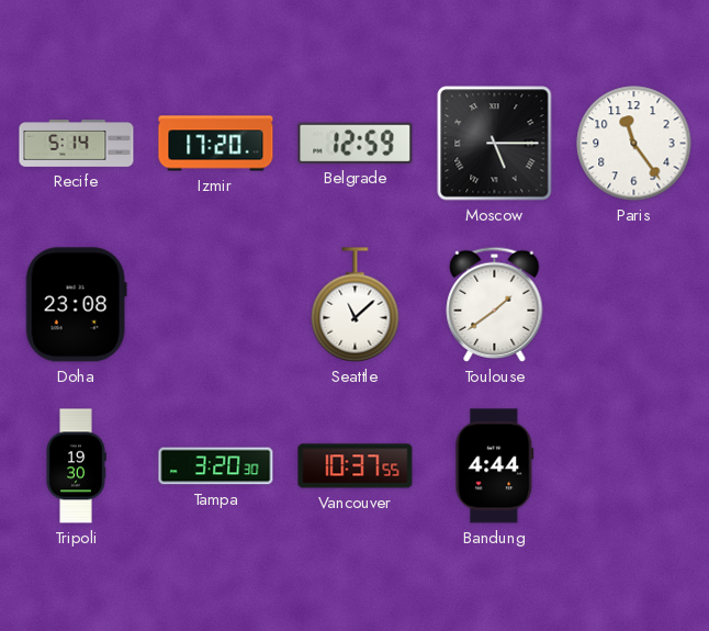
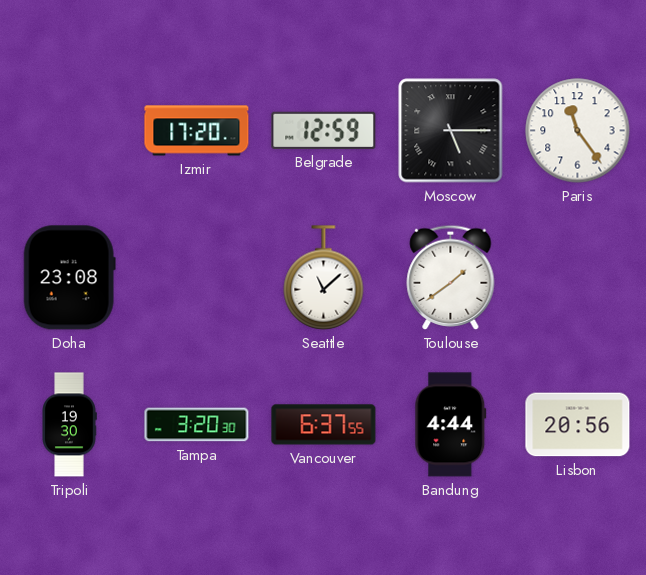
Recife: 5:14 -> none
Vancouver: 10:37 -> 6:37
Lisbon: none -> 20:56
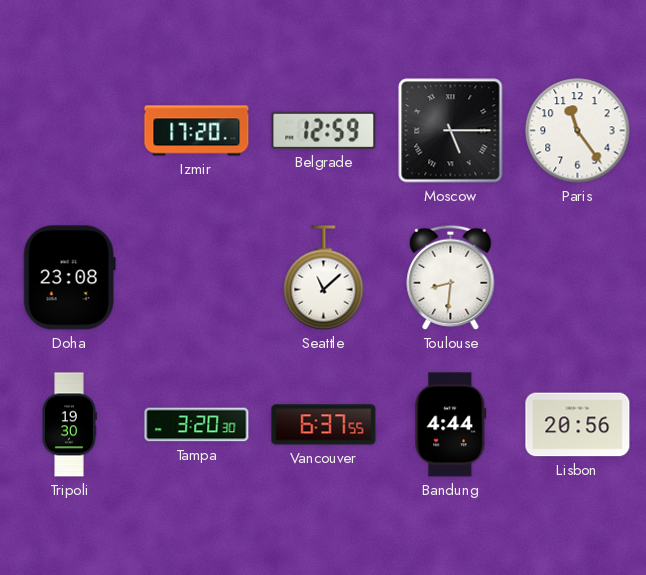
Toulouse: 1:39 -> 8:31
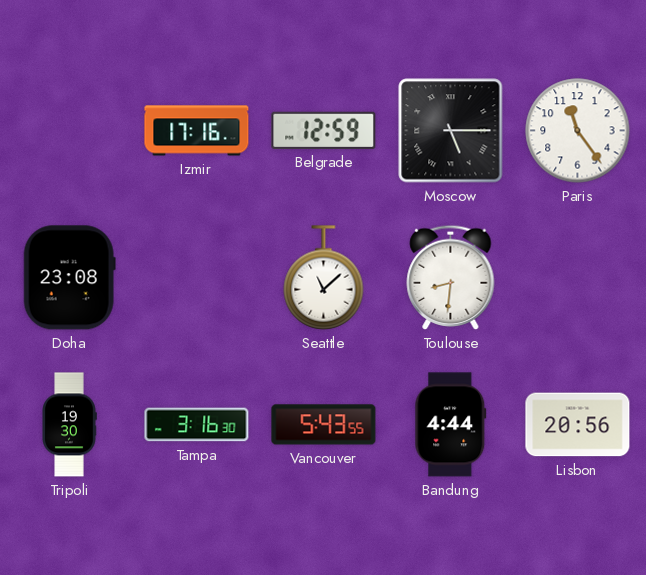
Izmir: 17:20 -> 17:16
Tampa: 3:20 -> 3:16
Vancouver: 6:37 -> 5:43
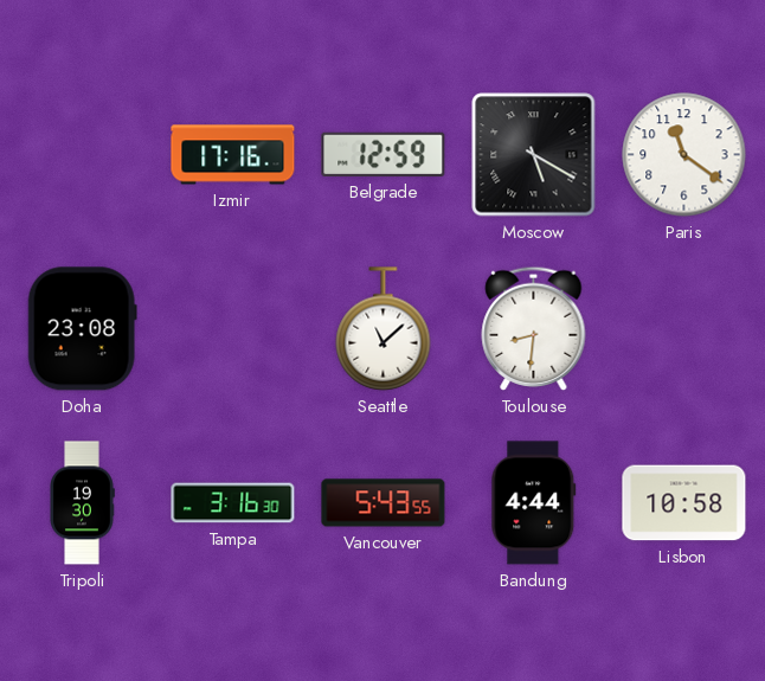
Moscow: 5:15 -> 5:20
Paris: 11:24 -> 11:21
Lisbon: 20:56 -> 10:58
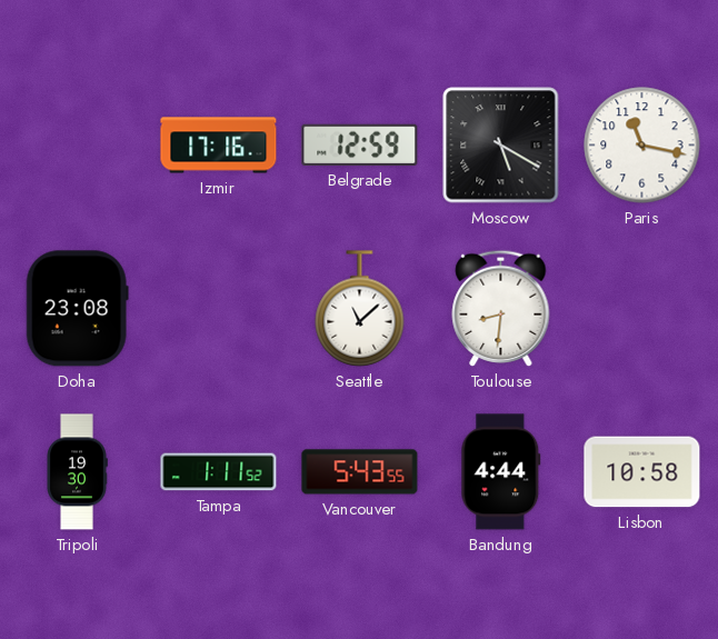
Paris: 11:21 -> 11:17
Tampa: 3:16 -> 1:11
